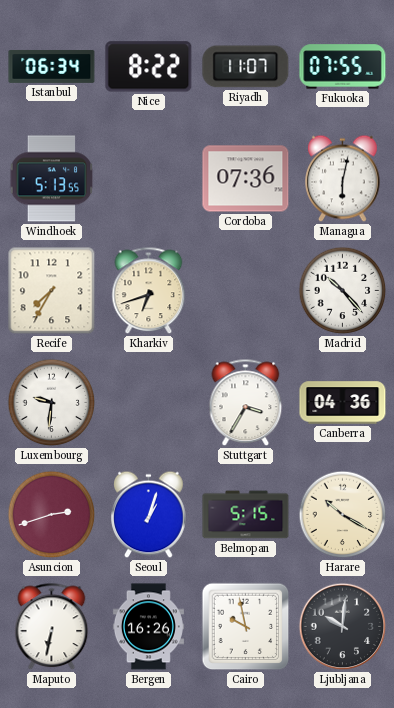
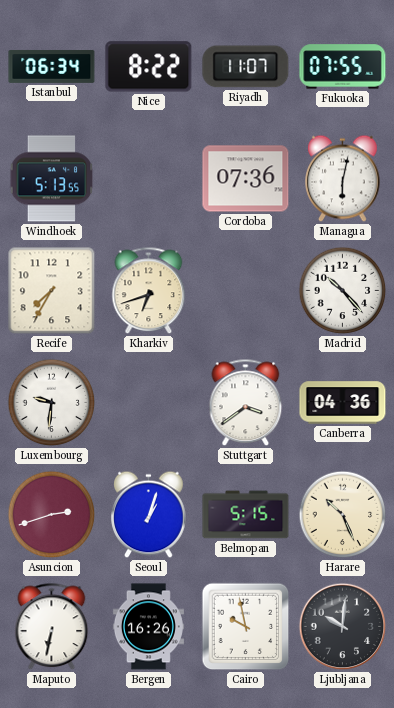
Stuttgart: 3:35 -> 3:39
Harare: 10:20 -> 10:26
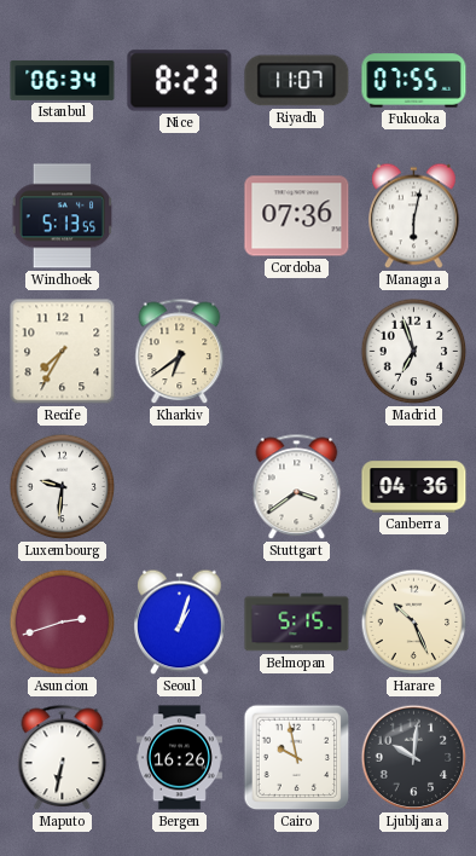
Nice: 8:22 -> 8:23
Kharkiv: 6:42 -> 6:39
Madrid: 10:23 -> 6:57
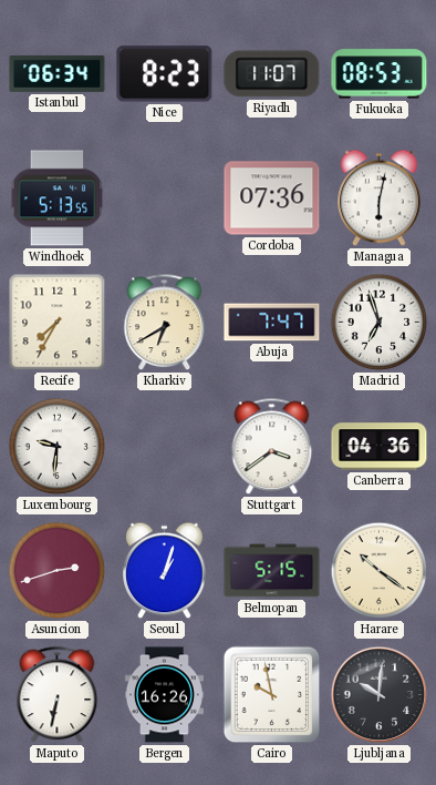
Fukuoka: 07:55 -> 08:53
Kharkiv: 6:39 -> 6:40
Abuja: none -> 7:47
Harare: 10:26 -> 10:21
